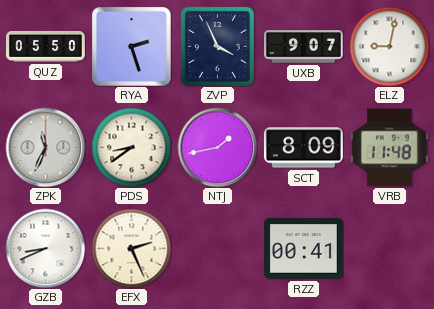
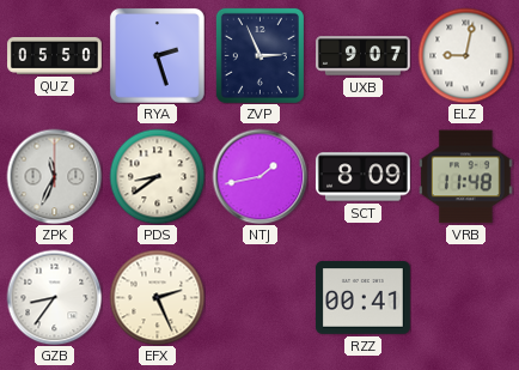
ZVP: 3:56 -> 2:56
GZB: 8:41 -> 8:36
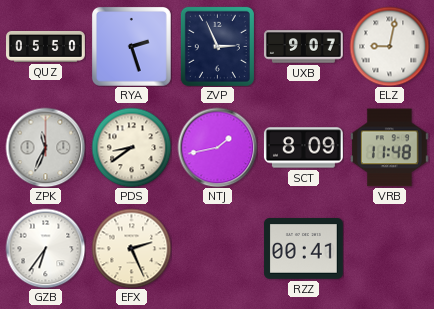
GZB: 8:36 -> 6:36
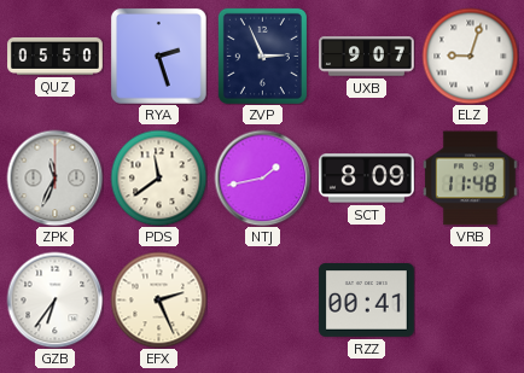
ELZ: 9:02 -> 9:03
PDS: 8:39 -> 11:39
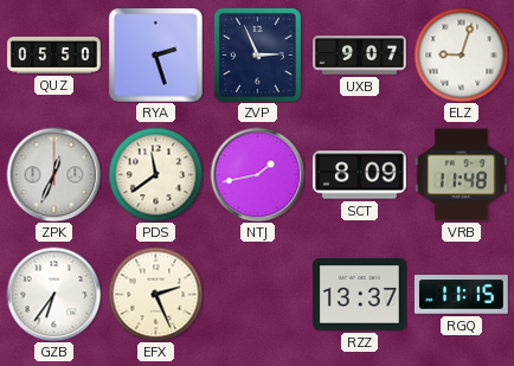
ZPK: 11:34 -> 12:34
RZZ: 00:41 -> 13:37
RGQ: none -> 11:15
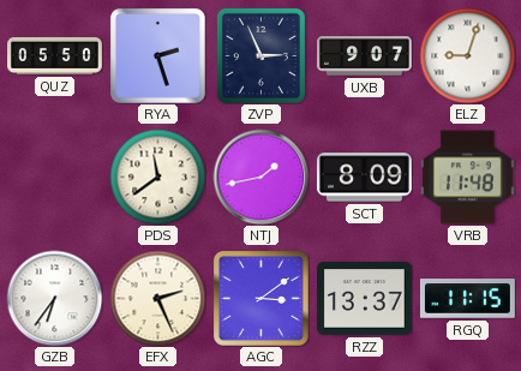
ZPK: 12:34 -> none
AGC: none -> 3:09
